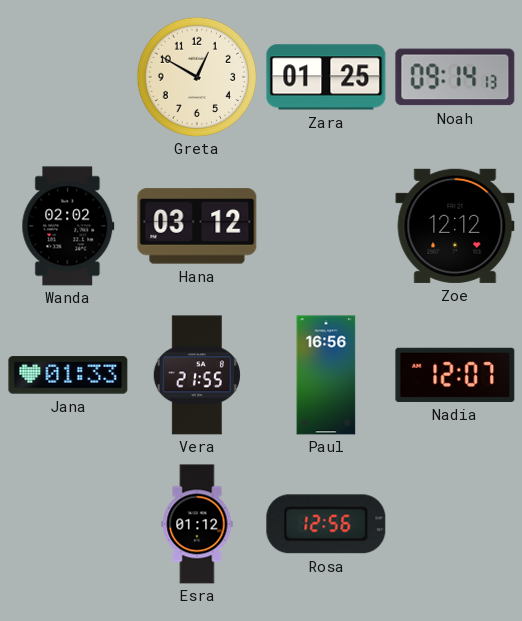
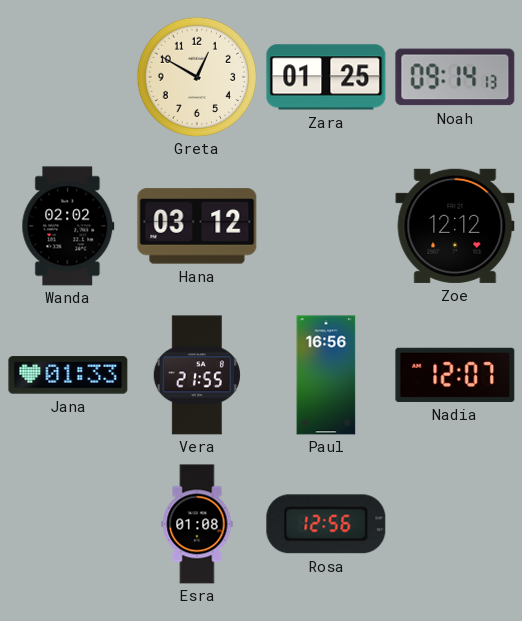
Esra: 01:12 -> 01:08
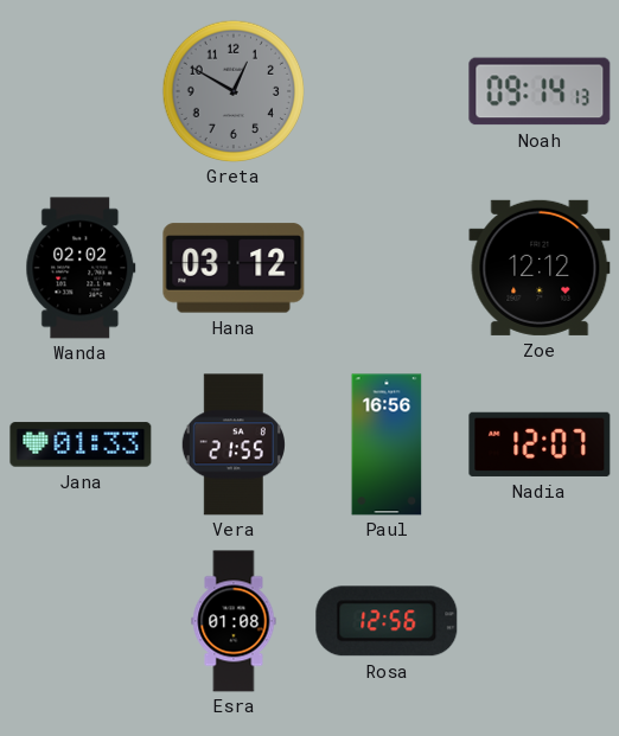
Greta dial: cream -> grey
Zara: 01:25 -> none
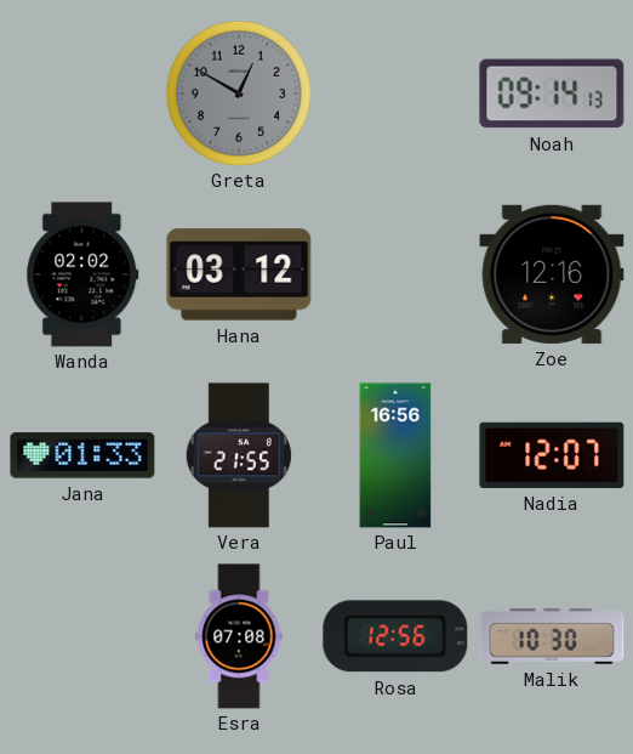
Zoe: 12:12 -> 12:16
Esra: 01:08 -> 07:08
Malik: none -> 10:30
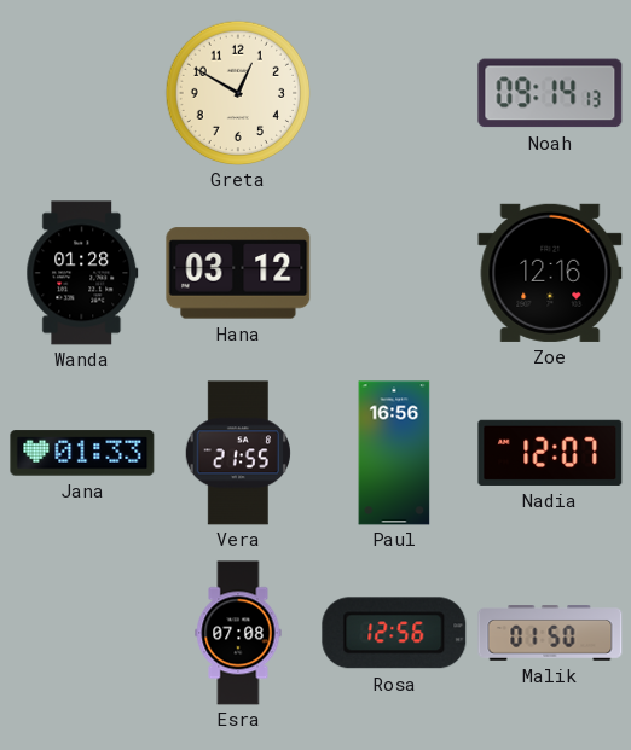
Greta dial: grey -> cream
Wanda: 02:02 -> 01:28
Malik: 10:30 -> 01:50
